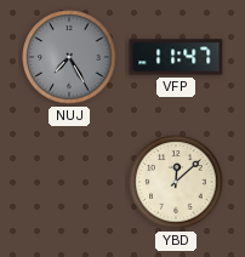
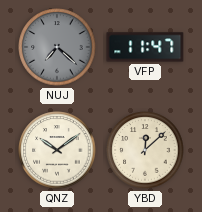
NUJ: 7:25 -> 7:22
QNZ: none -> 10:09
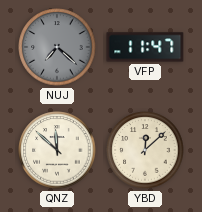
QNZ: 10:09 -> 11:52
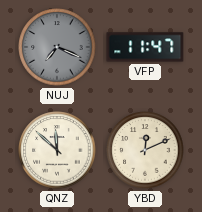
NUJ: 7:22 -> 7:19
YBD: 12:08 -> 12:11
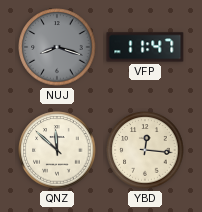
NUJ: 7:19 -> 8:18
YBD: 12:11 -> 12:16
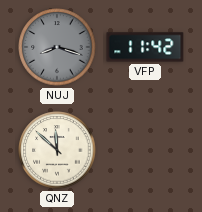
VFP: 11:47 -> 11:42
YBD: 12:16 -> none
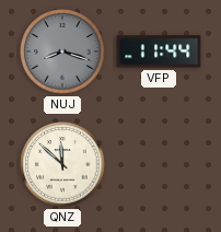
VFP: 11:42 -> 11:44
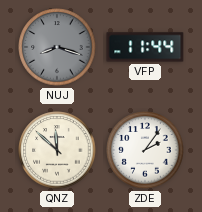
ZDE: none -> 2:06
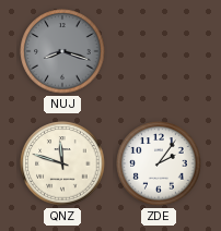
VFP: 11:44 -> none
QNZ: 11:52 -> 11:48
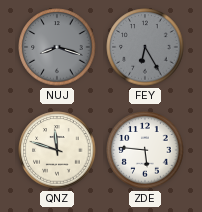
FEY: none -> 6:25
ZDE: 2:06 -> 5:46
